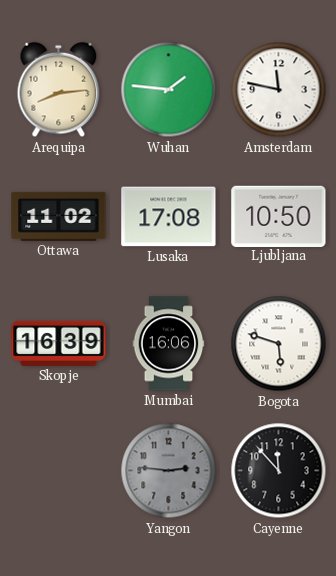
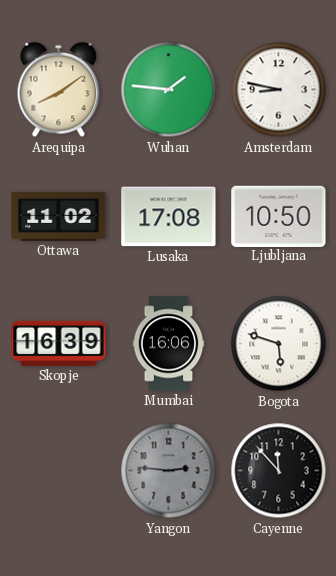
Arequipa: 8:14 -> 8:09
Amsterdam: 11:47 -> 8:47
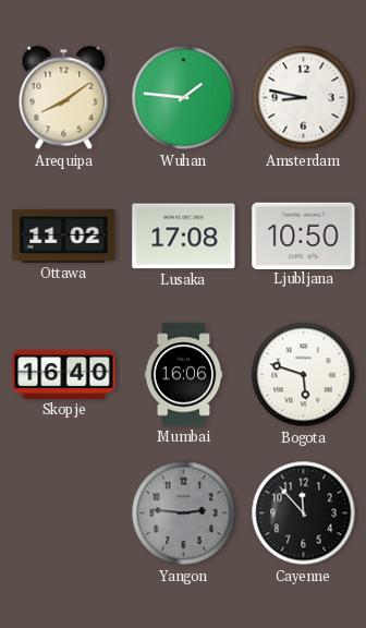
Skopje: 16:39 -> 16:40
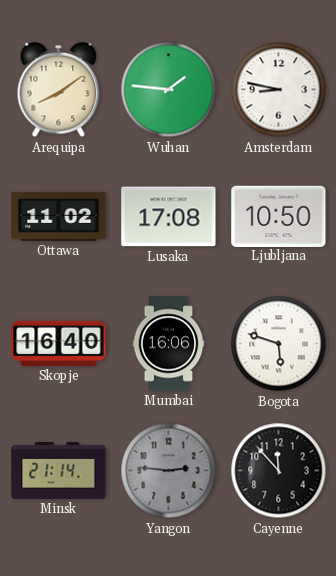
Minsk: none -> 21:14
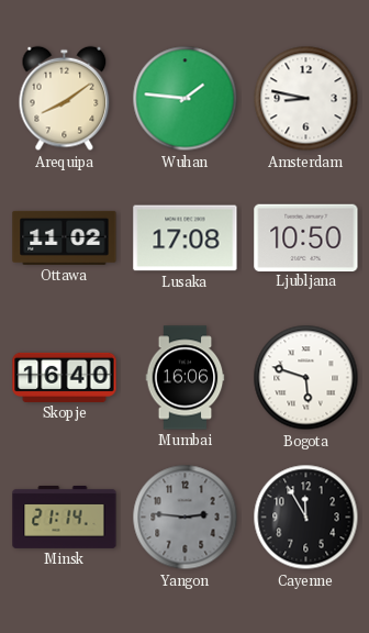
Cayenne: 11:53 -> 11:55
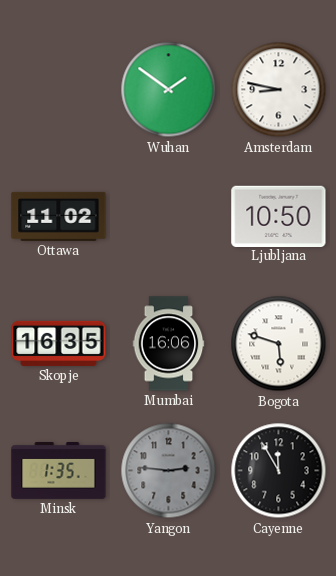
Arequipa: 8:09 -> none
Wuhan: 1:46 -> 1:51
Lusaka: 17:08 -> none
Skopje: 16:40 -> 16:35
Minsk: 21:14 -> 1:35
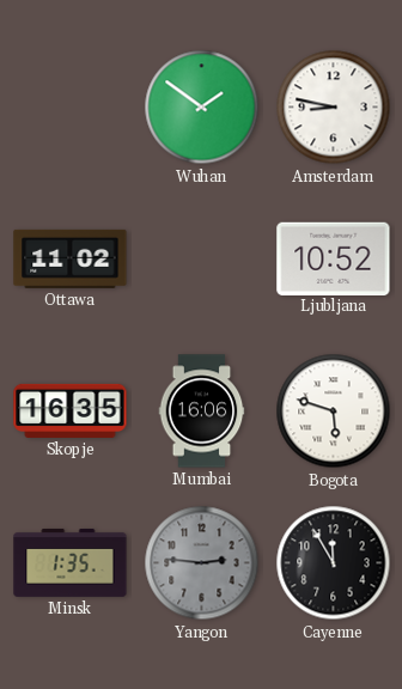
Ljubljana: 10:50 -> 10:52
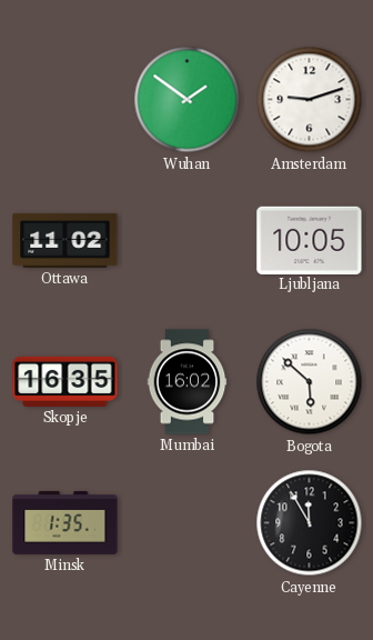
Amsterdam: 8:47 -> 9:12
Ljubljana: 10:52 -> 10:05
Mumbai: 16:06 -> 16:02
Bogota: 5:48 -> 5:52
Yangon: 2:46 -> none
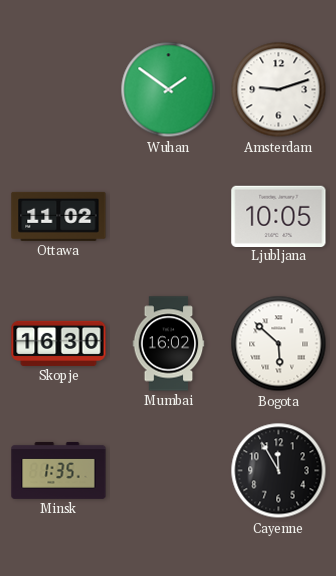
Skopje: 16:35 -> 16:30
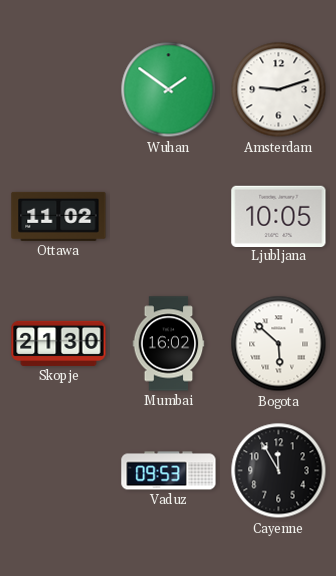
Skopje: 16:30 -> 21:30
Minsk: 1:35 -> none
Vaduz: none -> 09:53
